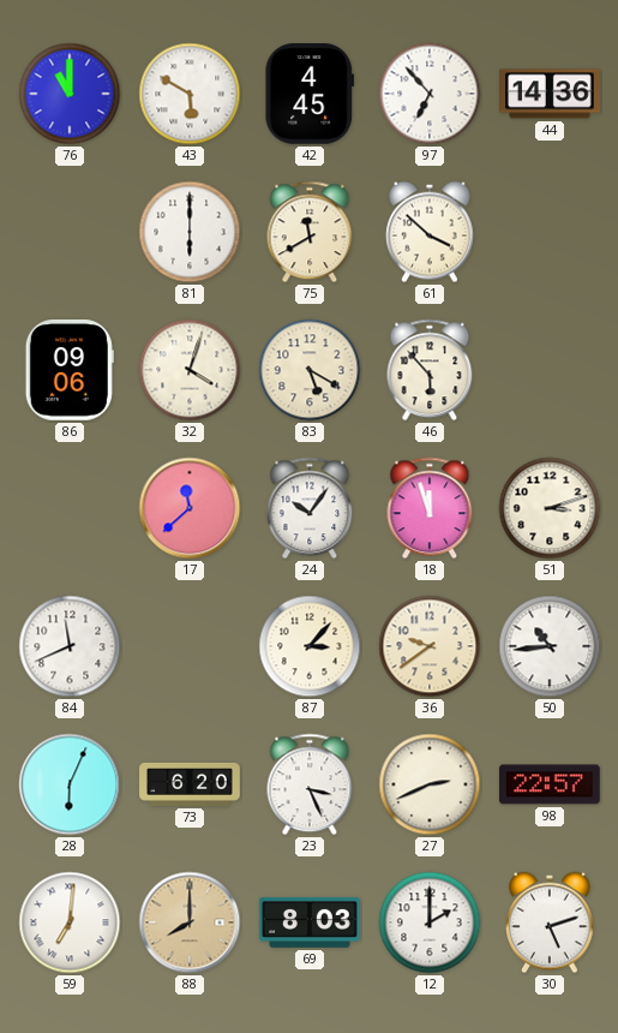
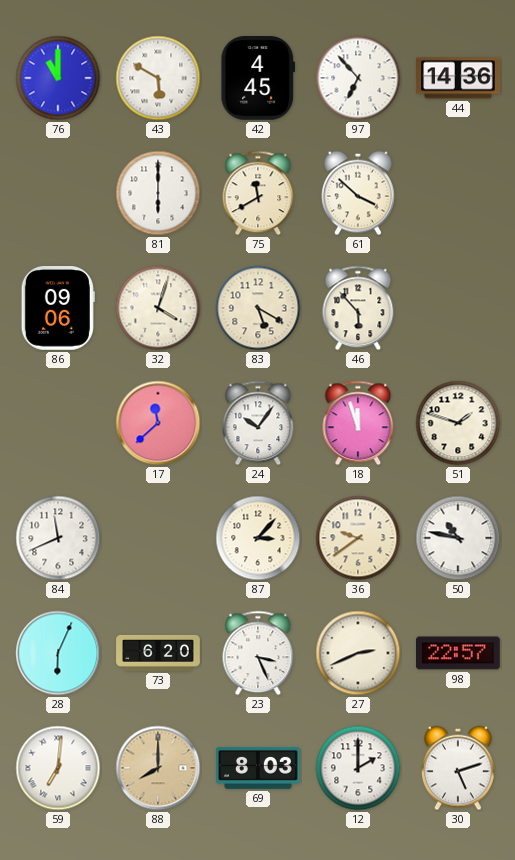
51: 3:12 -> 1:48
50: 10:44 -> 10:47
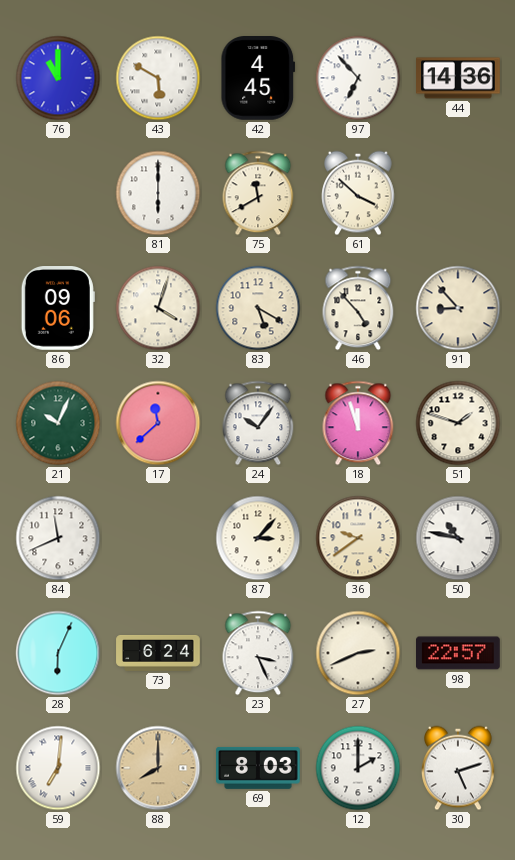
46: 5:53 -> 4:53
91: none -> 8:53
21: none -> 10:04
73: 6:20 -> 6:24
